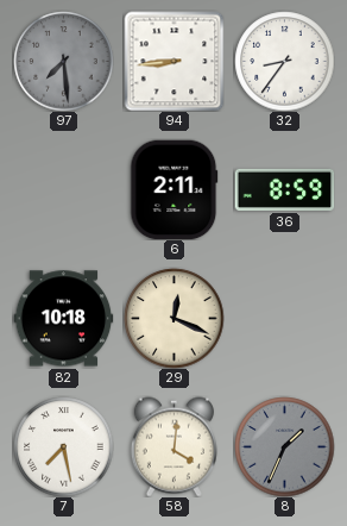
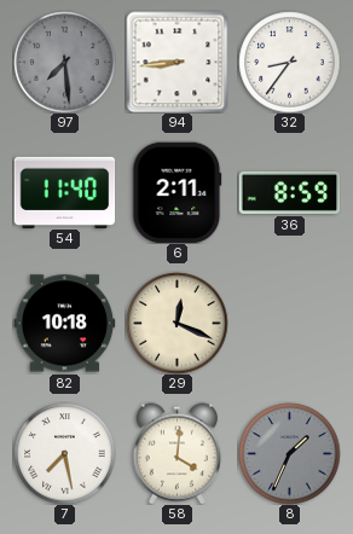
54: none -> 11:40
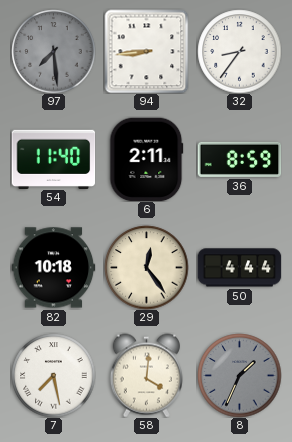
29: 12:19 -> 12:24
50: none -> 4:44
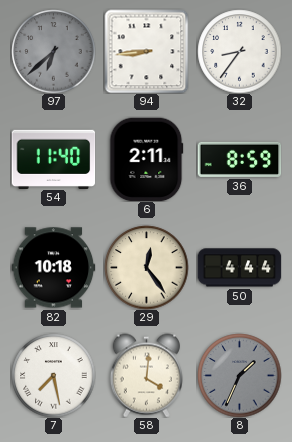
97: 7:29 -> 6:38
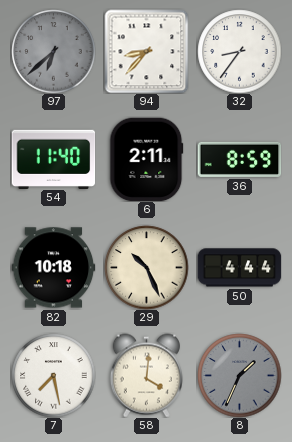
94: 8:44 -> 8:37
29: 12:24 -> 10:26
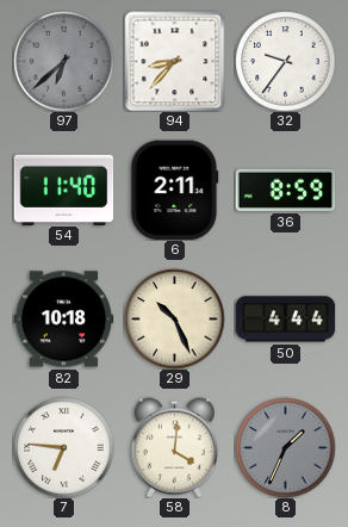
32: 8:36 -> 9:36
7: 7:28 -> 6:46
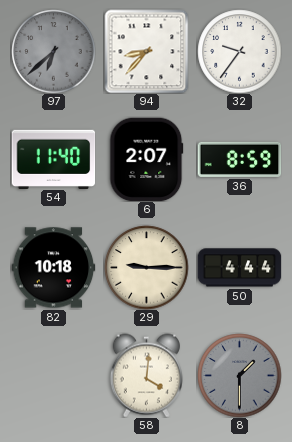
6: 2:11 -> 2:07
29: 10:26 -> 9:15
7: 6:46 -> none
8: 1:34 -> 1:30
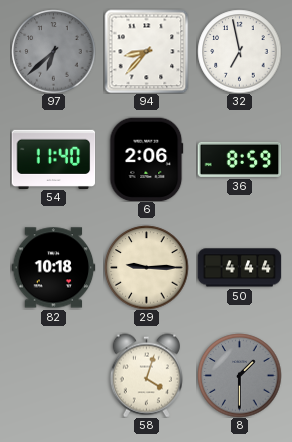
32: 9:36 -> 6:58
6: 2:07 -> 2:06
58: 4:01 -> 4:03
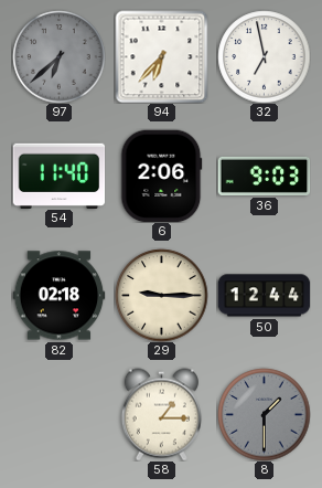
94: 8:37 -> 6:37
36: 8:59 -> 9:03
82: 10:18 -> 02:18
50: 4:44 -> 12:44
58: 4:03 -> 1:15
